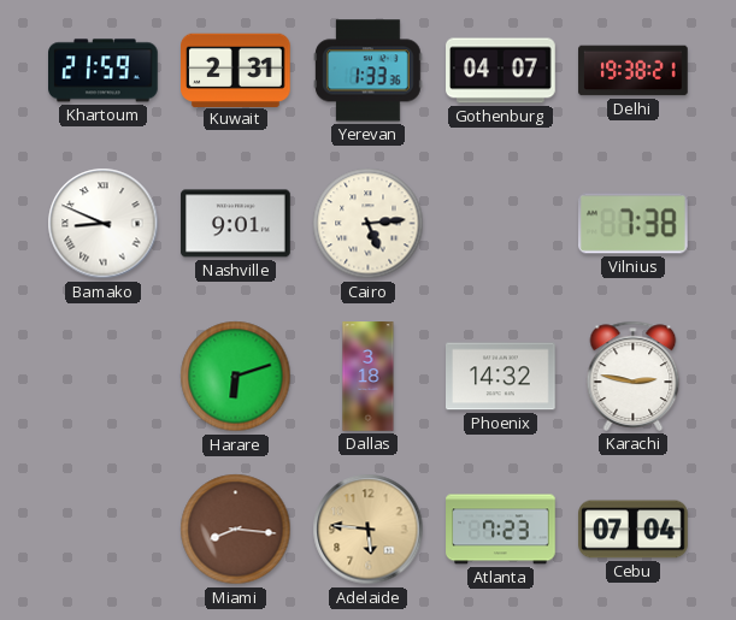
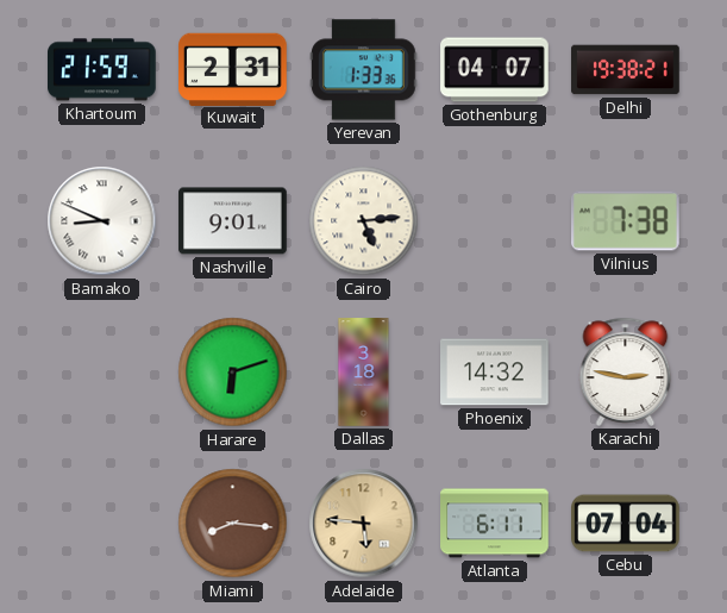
Atlanta: 7:23 -> 6:11
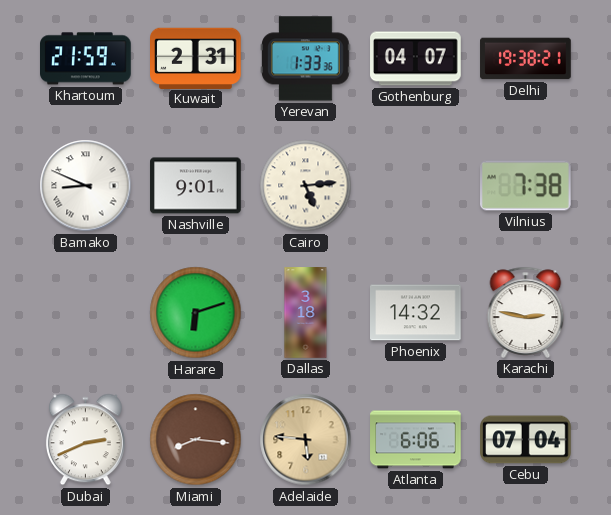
Dubai: none -> 2:41
Atlanta: 6:11 -> 6:06
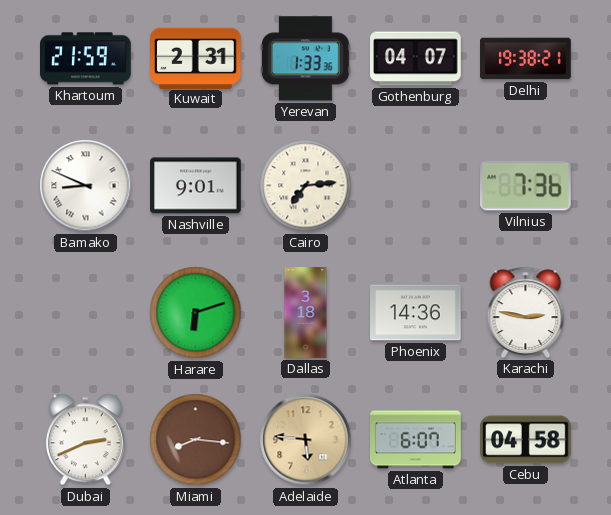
Cairo: 5:14 -> 7:14
Vilnius: 7:38 -> 7:36
Phoenix: 14:32 -> 14:36
Atlanta: 6:06 -> 6:07
Cebu: 07:04 -> 04:58
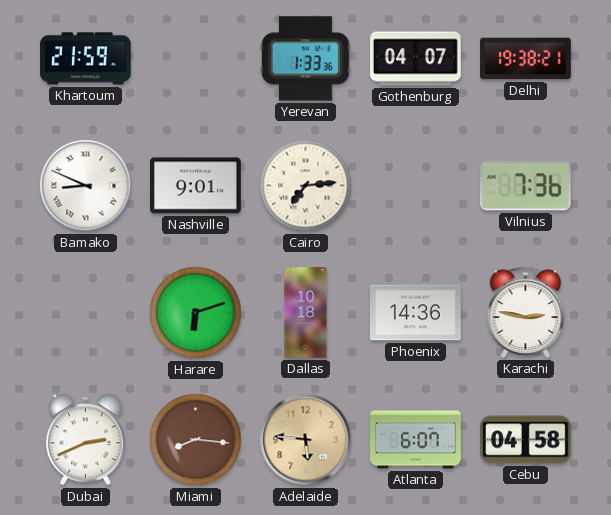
Kuwait: 2:31 -> none
Dallas: 3:18 -> 10:18
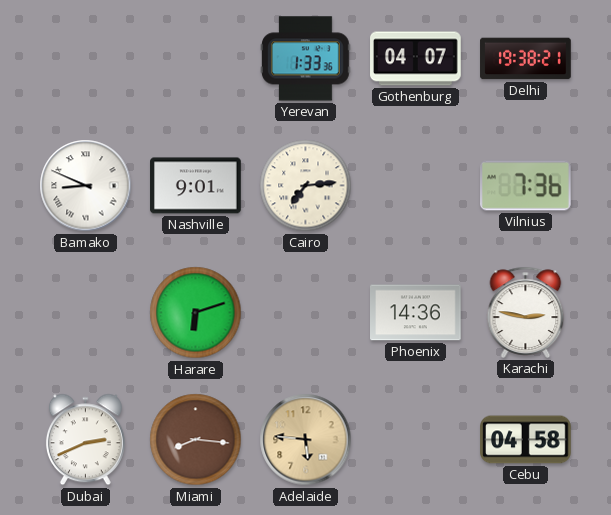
Khartoum: 21:59 -> none
Dallas: 10:18 -> none
Atlanta: 6:07 -> none
